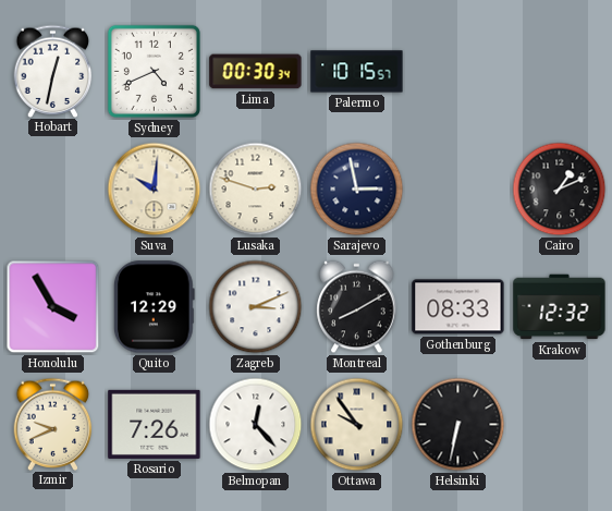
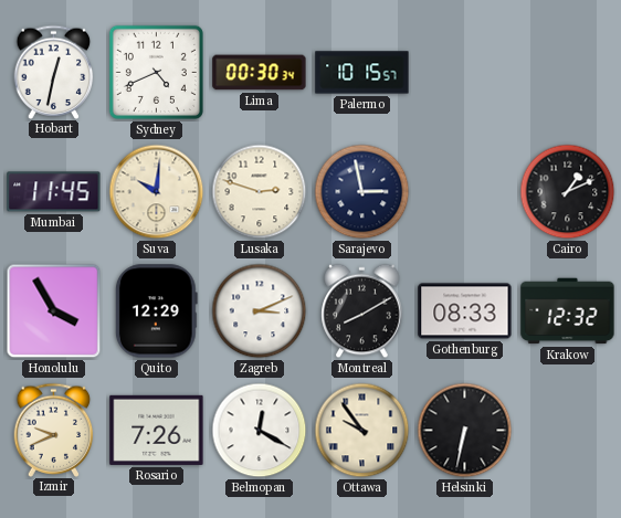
Mumbai: none -> 11:45
Belmopan: 12:23 -> 12:20
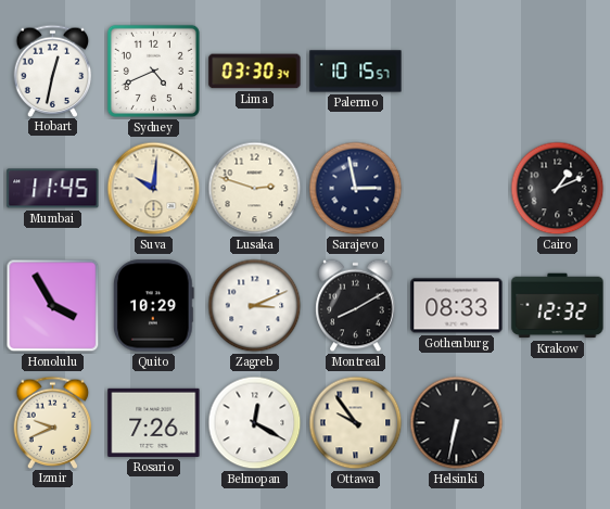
Lima: 00:30 -> 03:30
Quito: 12:29 -> 10:29
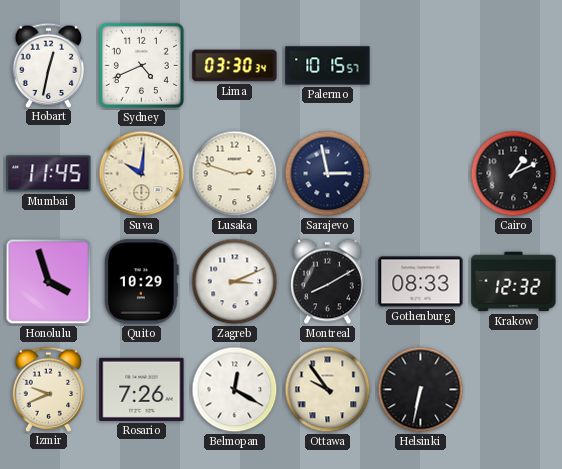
Honolulu: 3:55 -> 3:57
